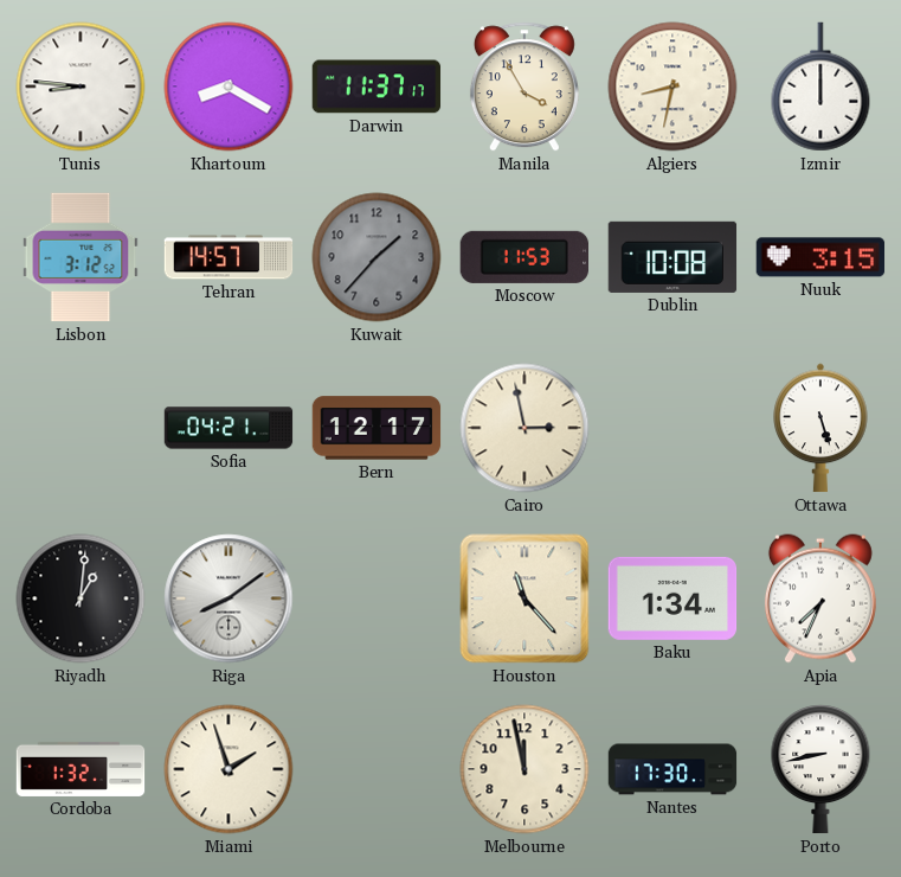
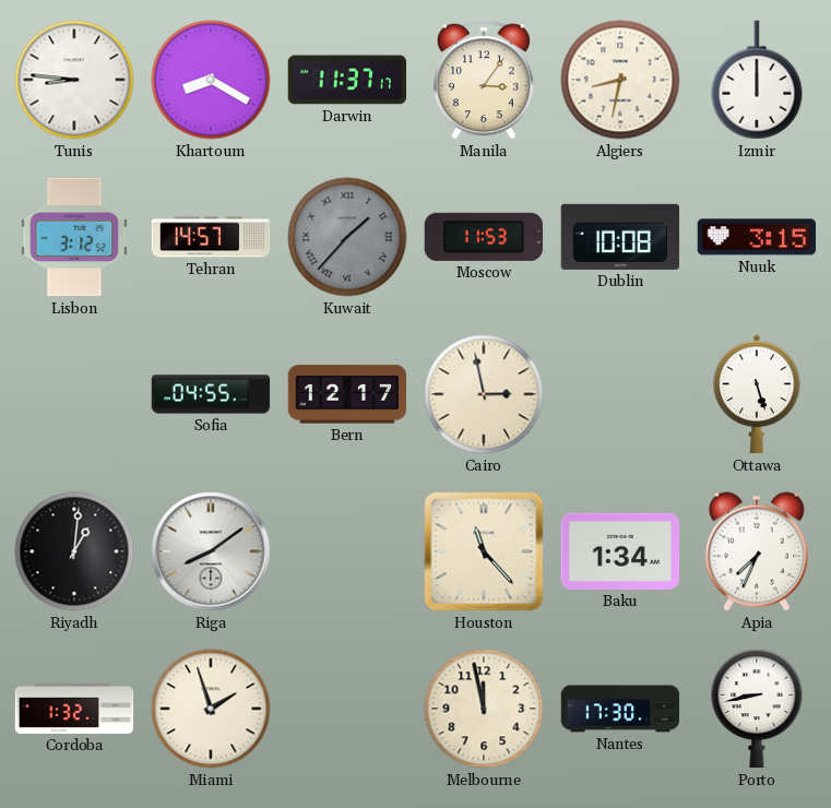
Manila: 3:55 -> 3:06
Kuwait numerals: Arabic -> Roman
Sofia: 04:21 -> 04:55
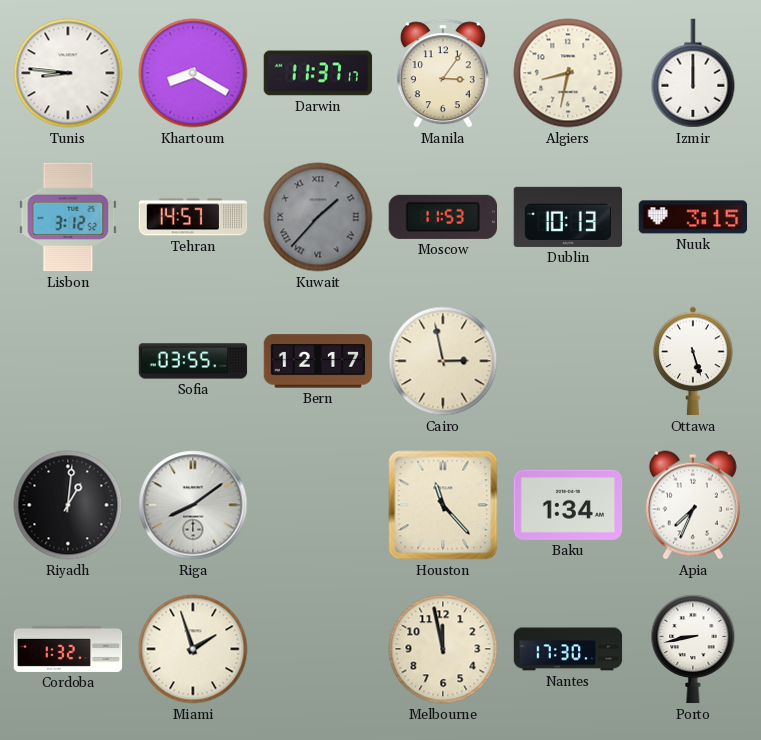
Dublin: 10:08 -> 10:13
Sofia: 04:55 -> 03:55
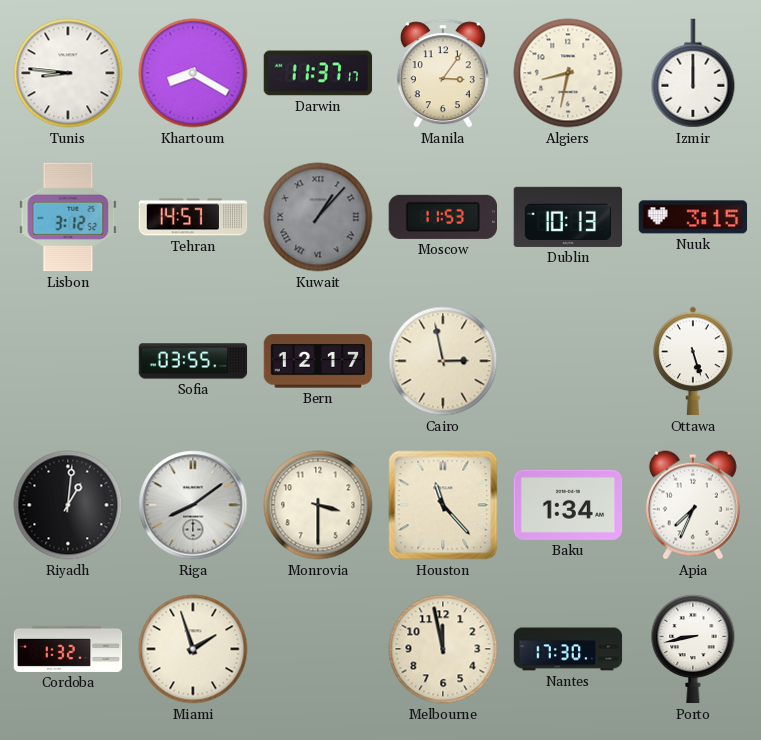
Kuwait: 1:37 -> 1:07
Monrovia: none -> 3:30
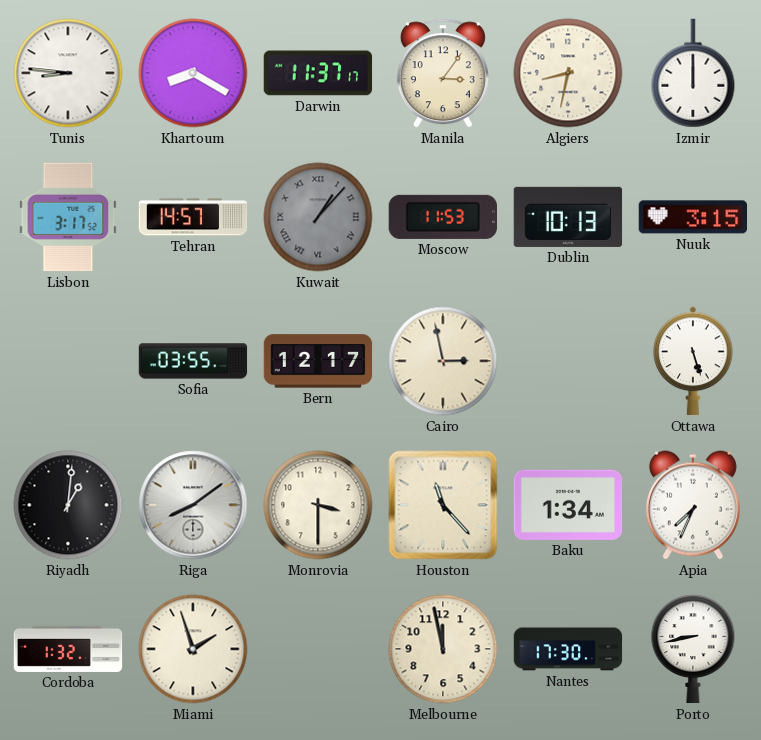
Lisbon: 3:12 -> 3:17
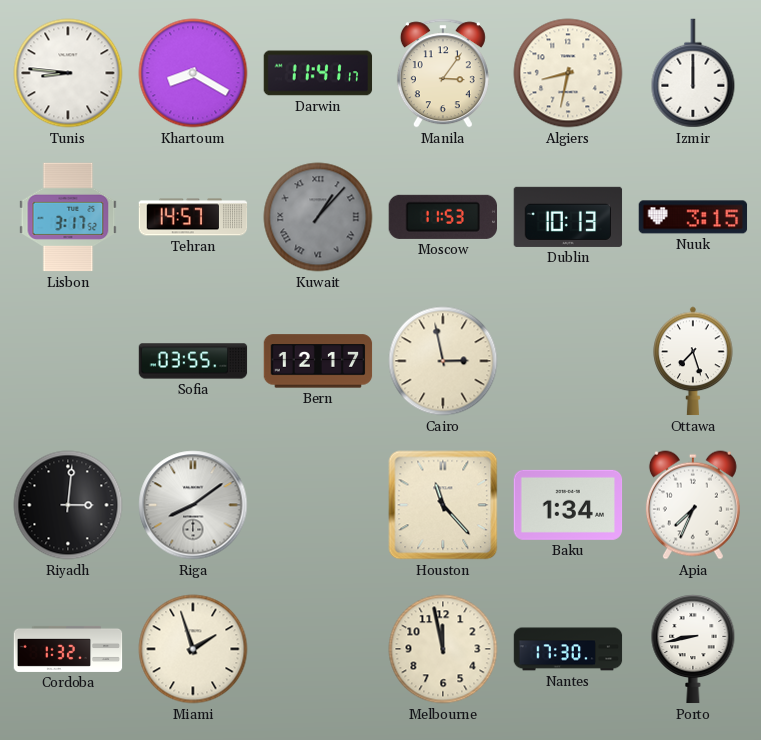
Darwin: 11:37 -> 11:41
Ottawa: 5:27 -> 7:27
Riyadh: 1:01 -> 3:01
Monrovia: 3:30 -> none
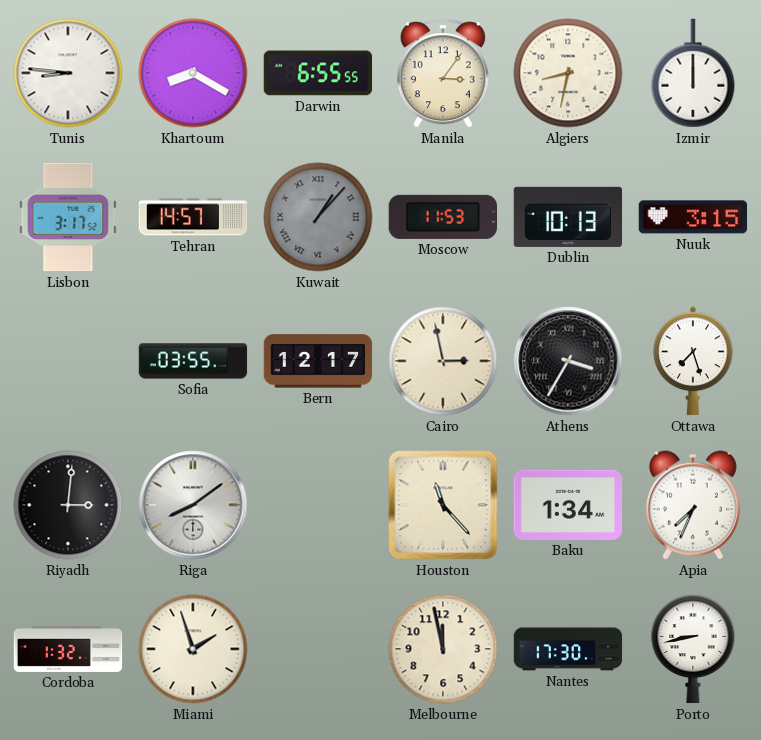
Darwin: 11:41 -> 6:55
Athens: none -> 3:35
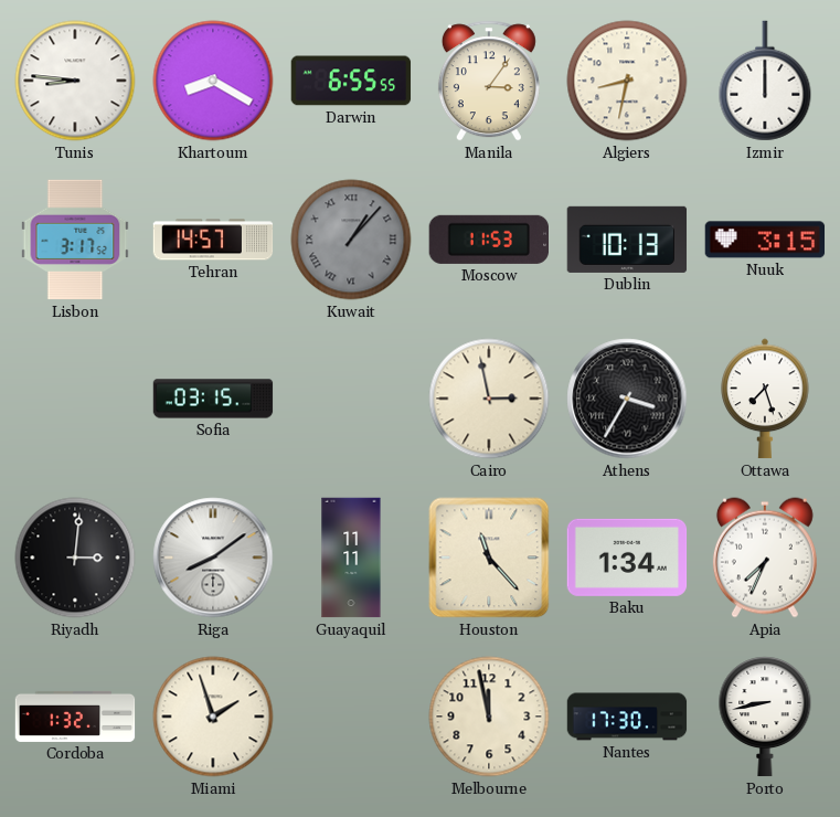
Sofia: 03:55 -> 03:15
Bern: 12:17 -> none
Guayaquil: none -> 11:11
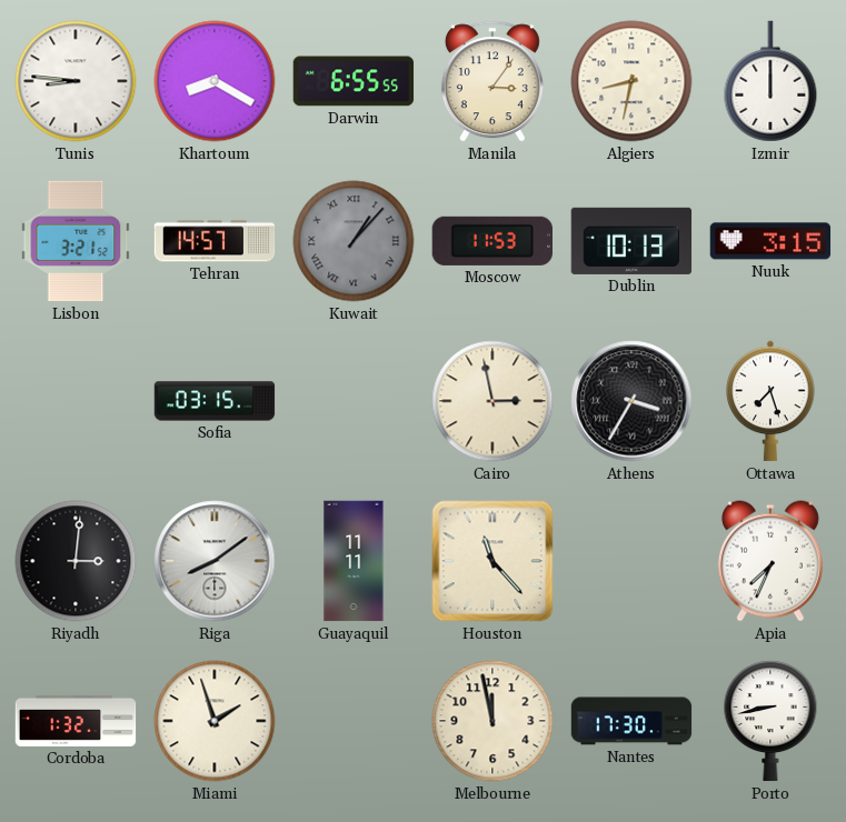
Lisbon: 3:17 -> 3:21
Baku: 1:34 -> none
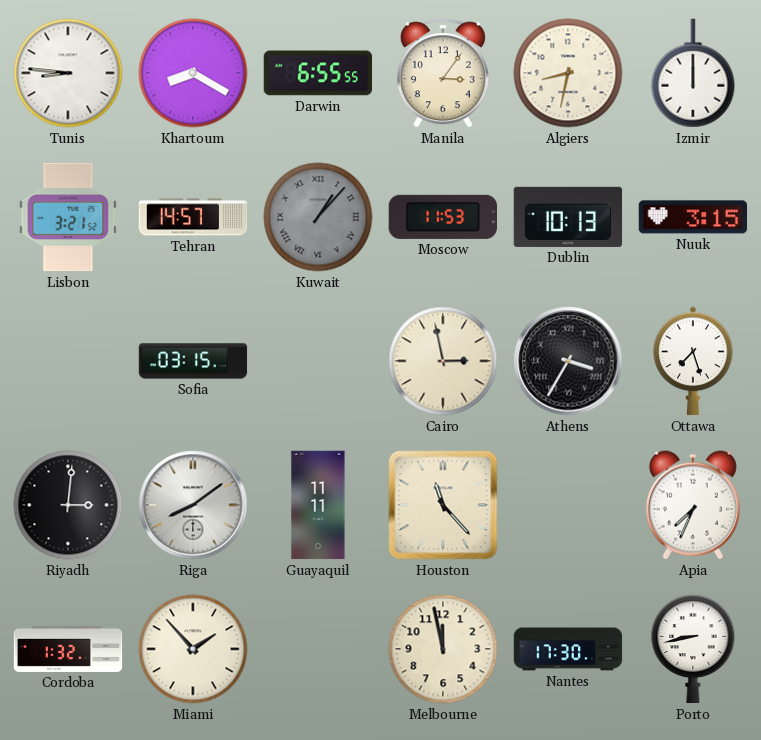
Miami: 1:57 -> 1:53
